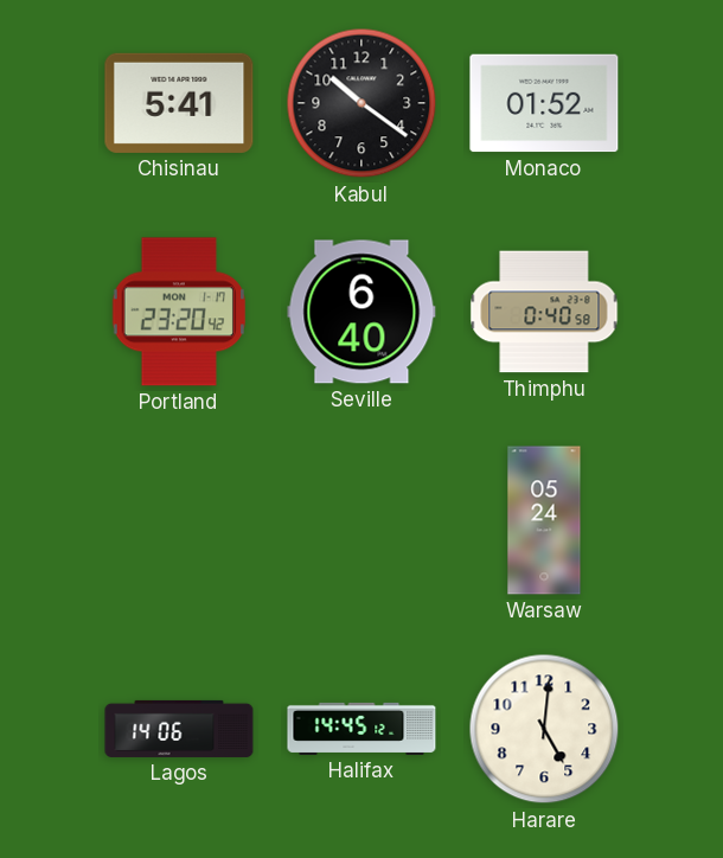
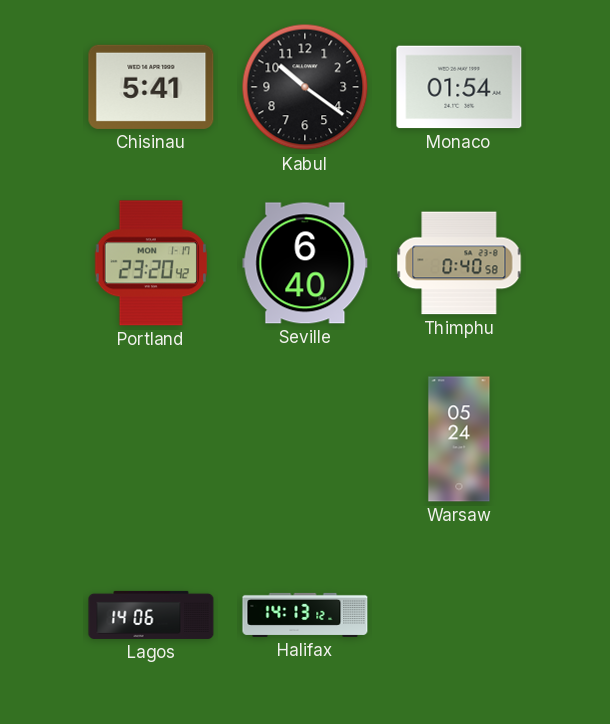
Monaco: 01:52 -> 01:54
Halifax: 14:45 -> 14:13
Harare: 5:01 -> none
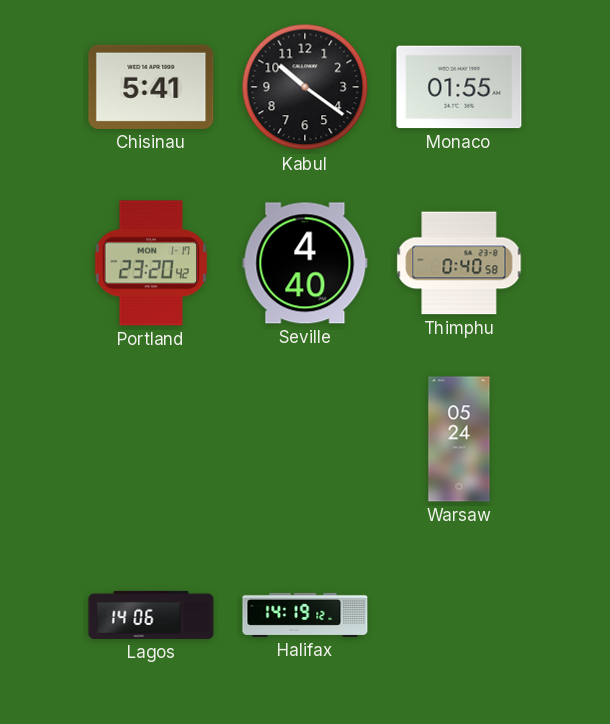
Monaco: 01:54 -> 01:55
Seville: 6:40 -> 4:40
Halifax: 14:13 -> 14:19
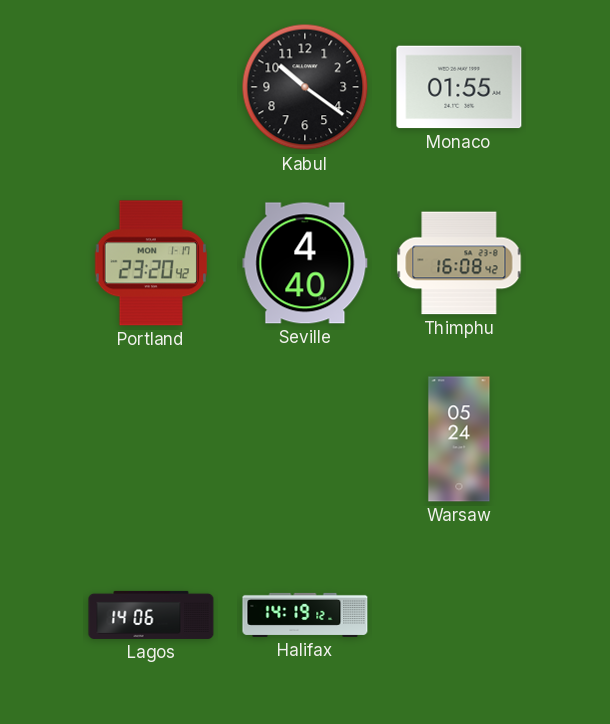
Chisinau: 5:41 -> none
Thimphu: 0:40 -> 16:08
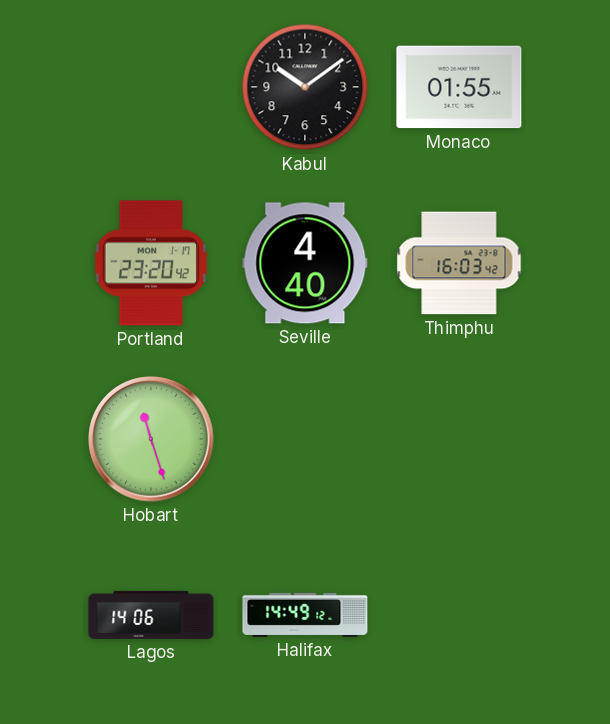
Kabul: 10:21 -> 10:09
Thimphu: 16:08 -> 16:03
Hobart: none -> 11:27
Warsaw: 05:24 -> none
Halifax: 14:19 -> 14:49
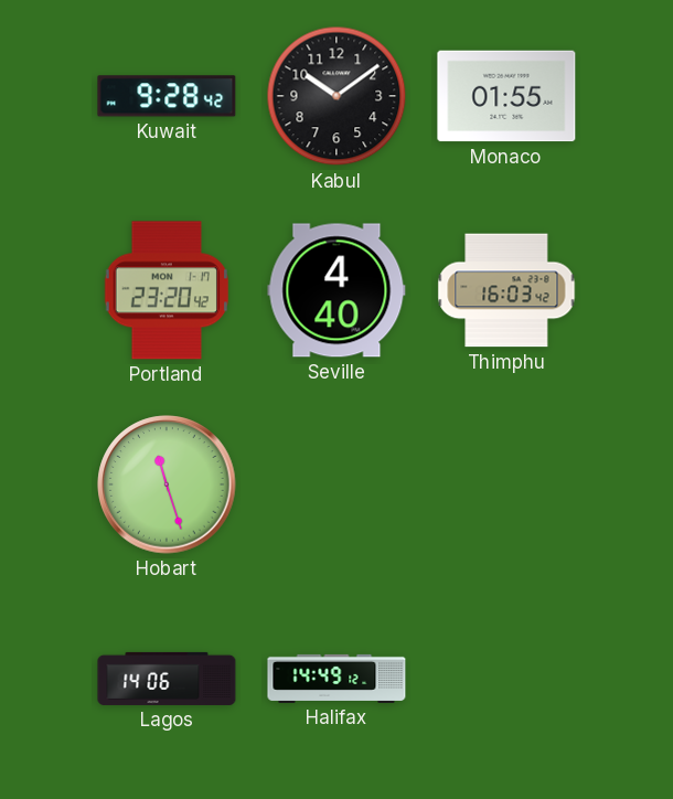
Kuwait: none -> 9:28
